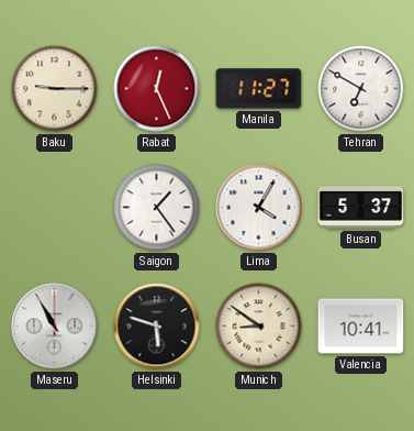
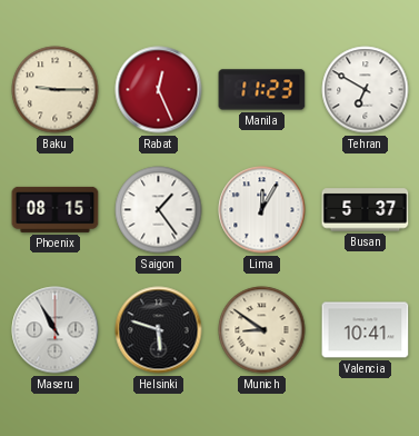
Manila: 11:27 -> 11:23
Phoenix: none -> 08:15
Lima: 4:05 -> 12:05
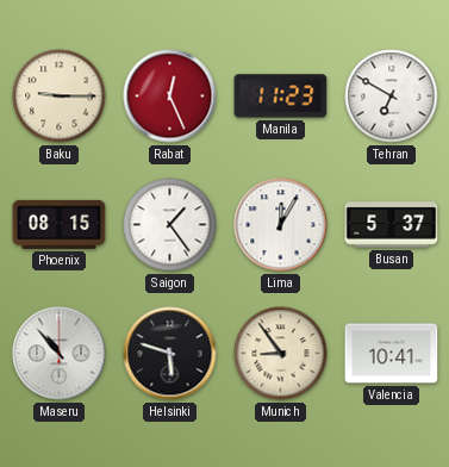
Maseru: 10:55 -> 10:53
Munich: 8:51 -> 8:54
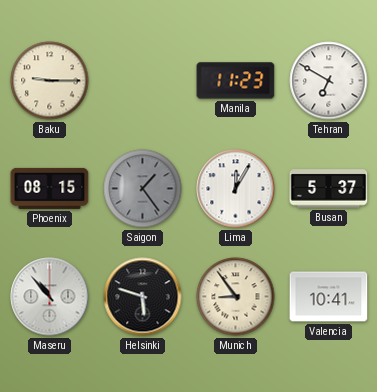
Rabat: 12:26 -> none
Saigon dial: white -> grey
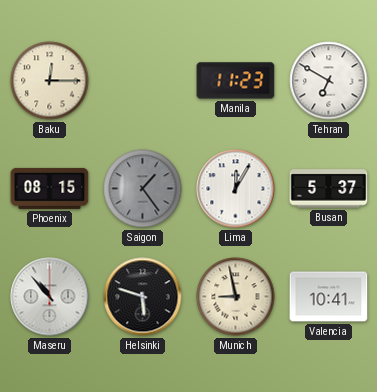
Baku: 9:15 -> 12:15
Munich: 8:54 -> 8:58
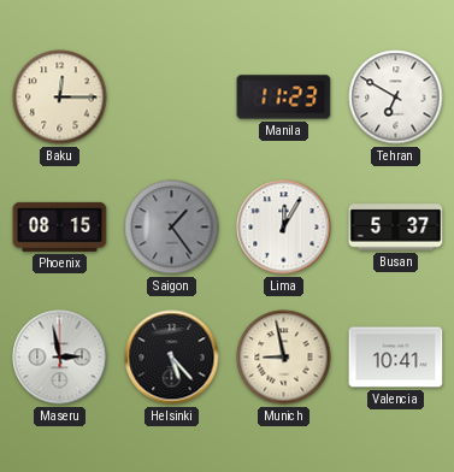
Maseru: 10:53 -> 2:58
Helsinki: 5:48 -> 5:23
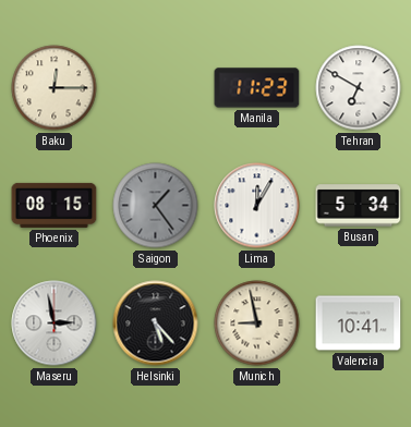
Busan: 5:37 -> 5:34
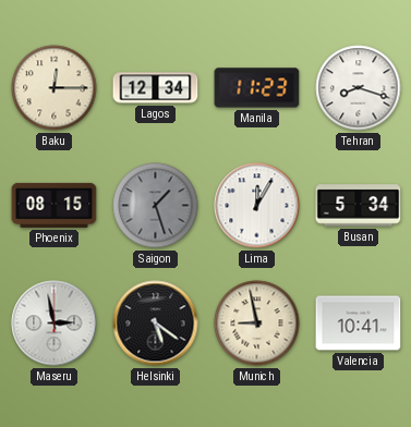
Lagos: none -> 12:34
Tehran: 6:50 -> 8:18
Saigon: 1:24 -> 1:27
Helsinki: 5:23 -> 5:21
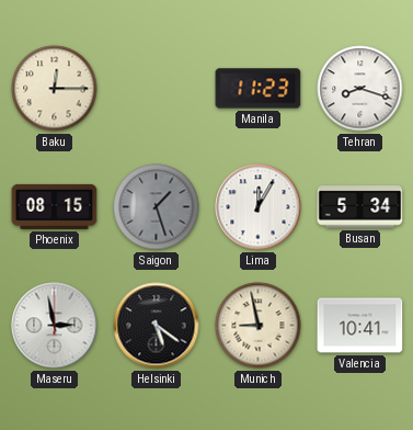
Lagos: 12:34 -> none
